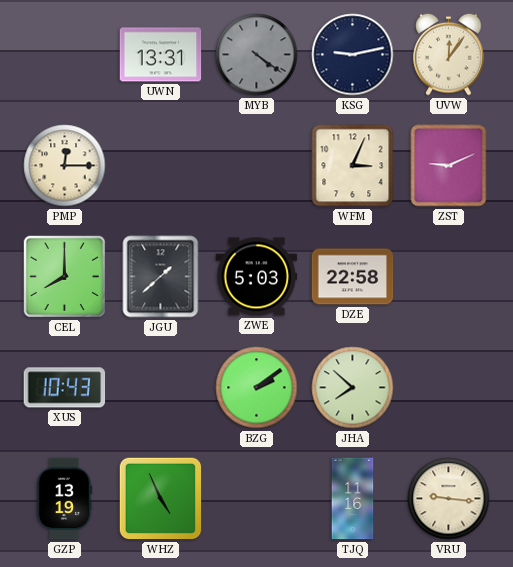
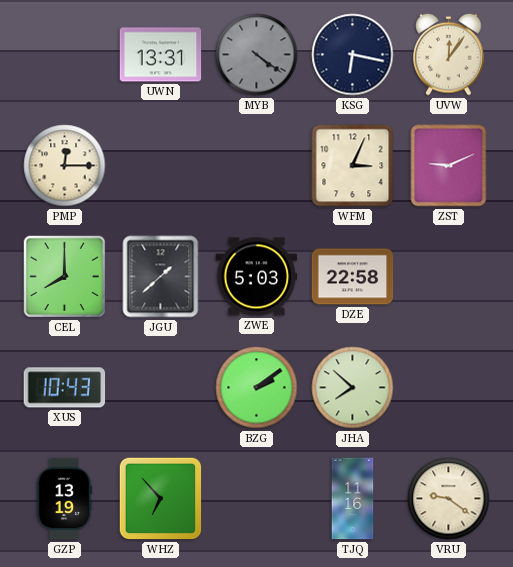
KSG: 9:13 -> 6:17
WHZ: 4:56 -> 6:53
VRU: 9:16 -> 9:21
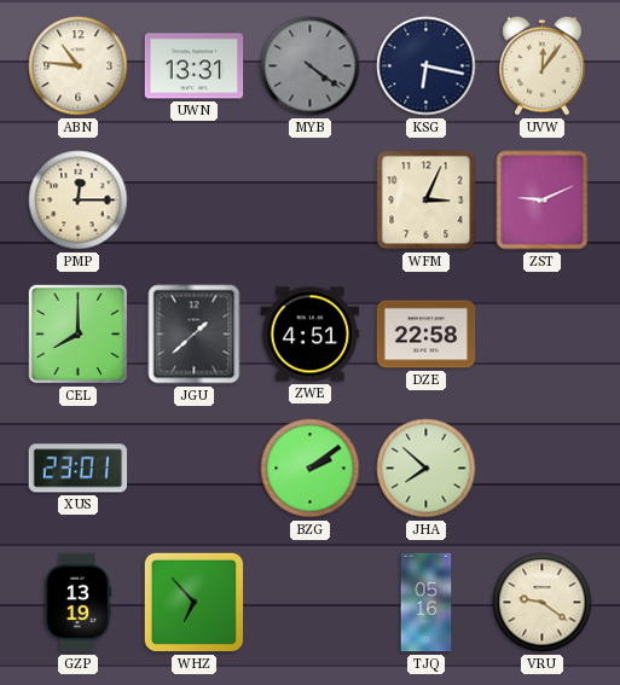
ABN: none -> 10:46
ZWE: 5:03 -> 4:51
XUS: 10:43 -> 23:01
TJQ: 11:16 -> 05:16
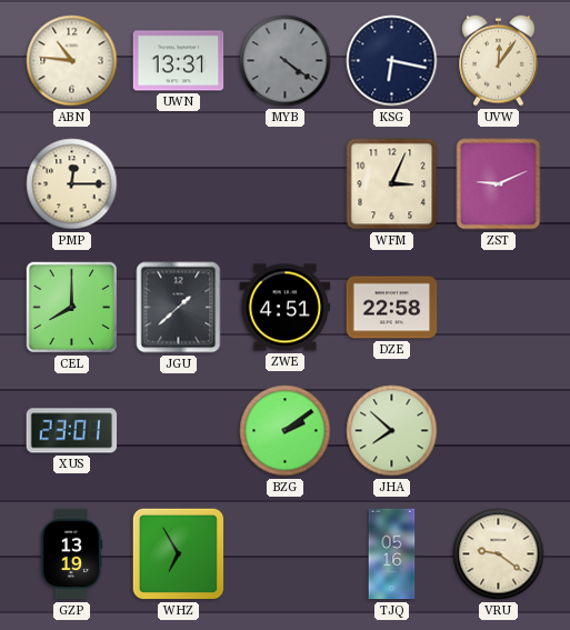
WHZ: 6:53 -> 6:55
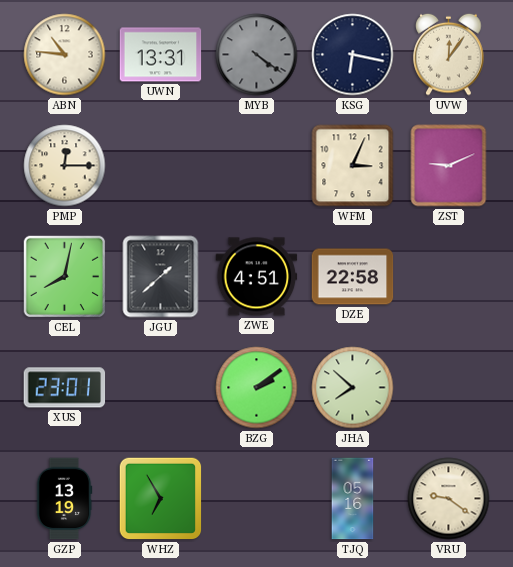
CEL: 8:00 -> 8:02
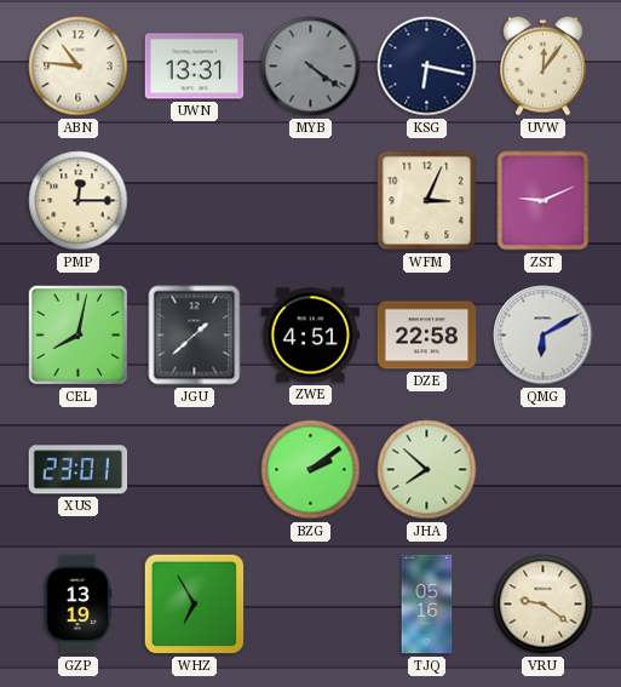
QMG: none -> 6:10
